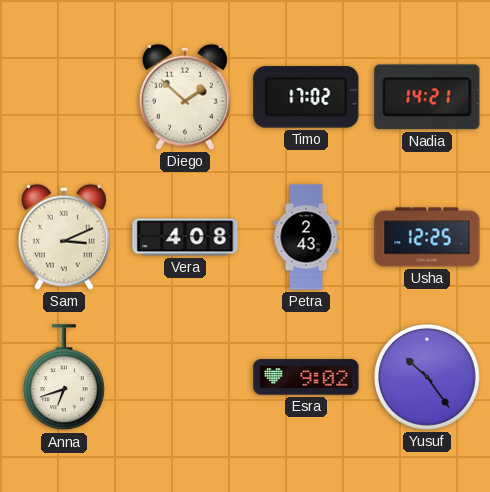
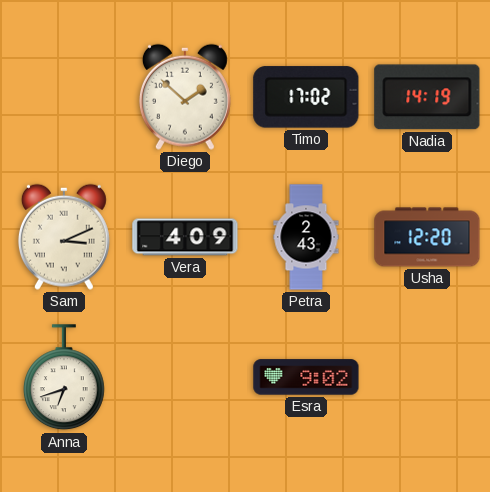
Nadia: 14:21 -> 14:19
Vera: 4:08 -> 4:09
Usha: 12:25 -> 12:20
Yusuf: 10:24 -> none
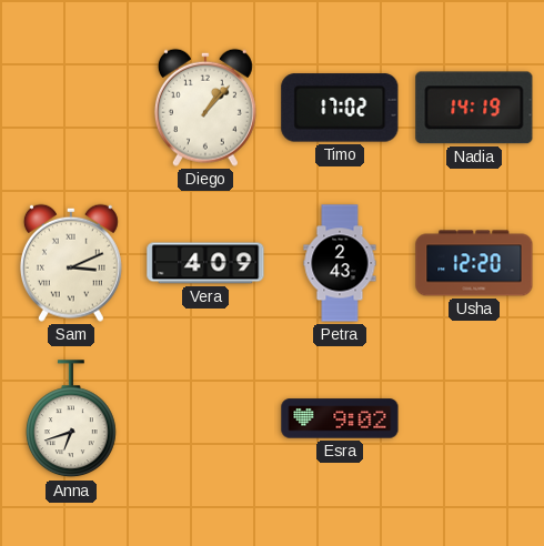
Diego: 1:52 -> 1:07
